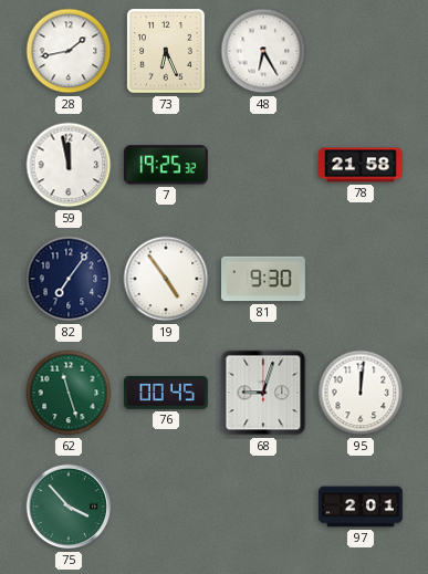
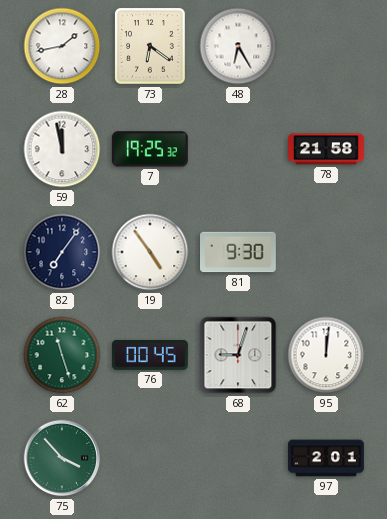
73: 6:26 -> 6:21
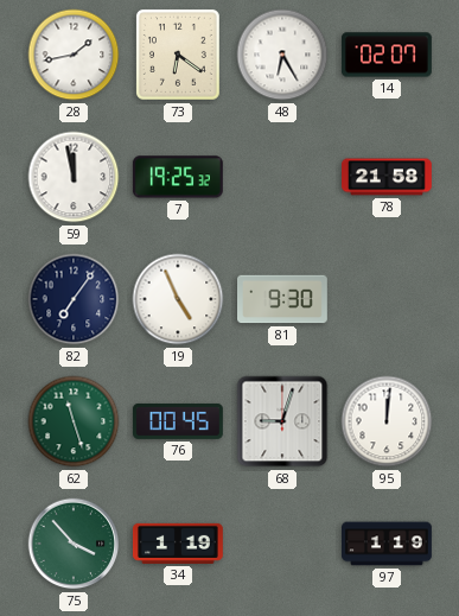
14: none -> 02:07
19: 4:54 -> 4:56
34: none -> 1:19
97: 2:01 -> 1:19
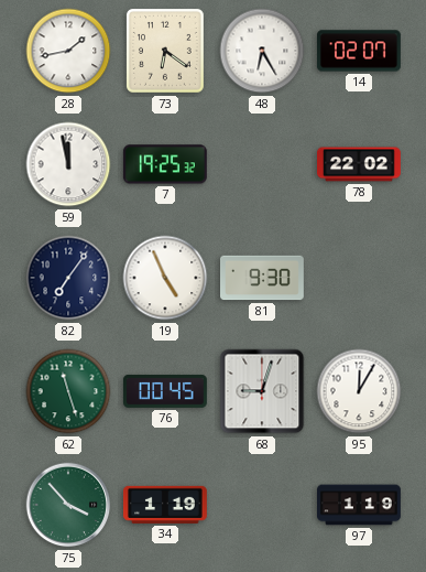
78: 21:58 -> 22:02
95: 12:01 -> 12:05
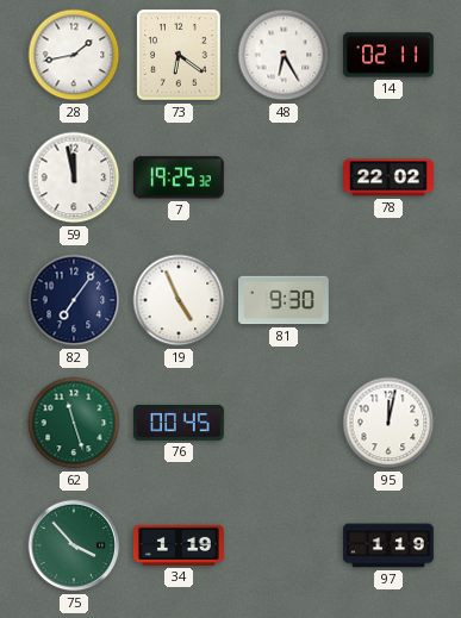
14: 02:07 -> 02:11
68: 9:03 -> none
95: 12:05 -> 12:02
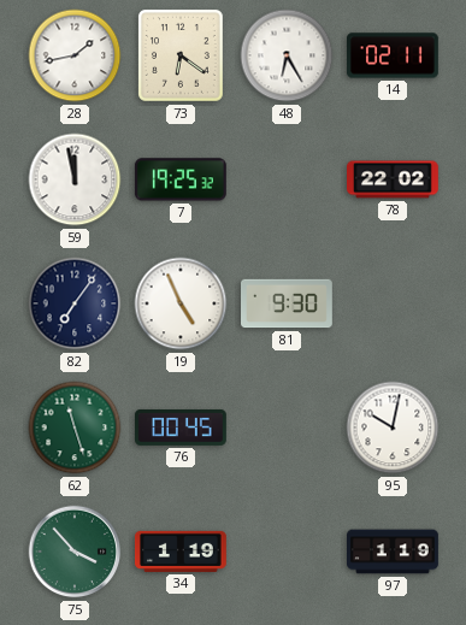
95: 12:02 -> 10:02
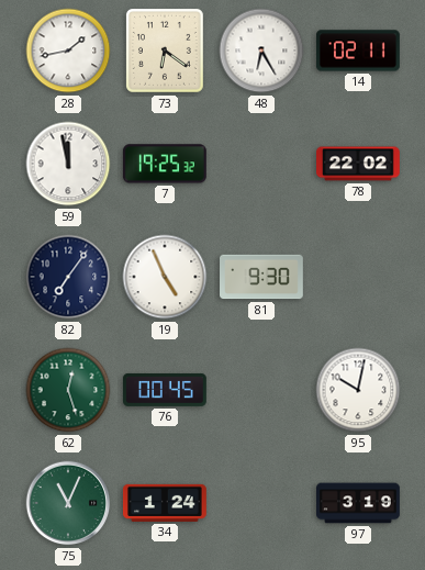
62: 11:27 -> 12:27
75: 3:53 -> 11:04
34: 1:19 -> 1:24
97: 1:19 -> 3:19
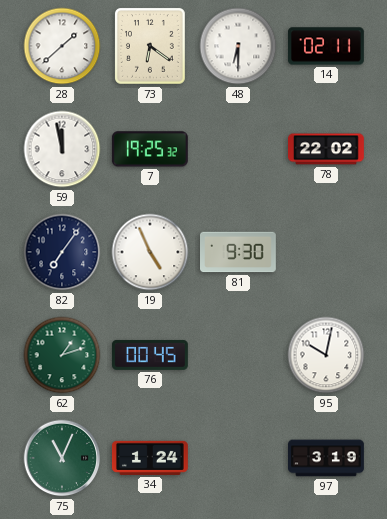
28: 1:43 -> 1:38
48: 6:25 -> 6:30
62: 12:27 -> 1:12
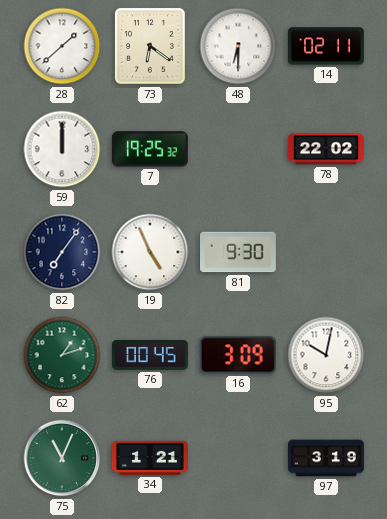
59: 11:58 -> 12:00
16: none -> 3:09
34: 1:24 -> 1:21
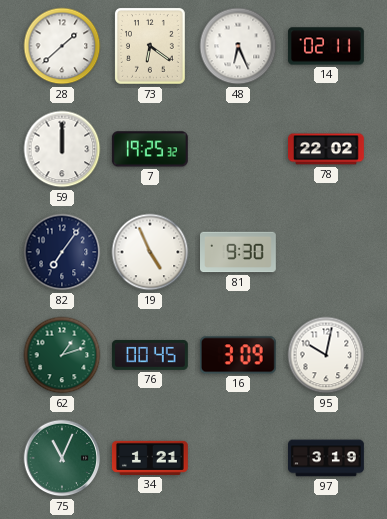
48: 6:30 -> 6:26
